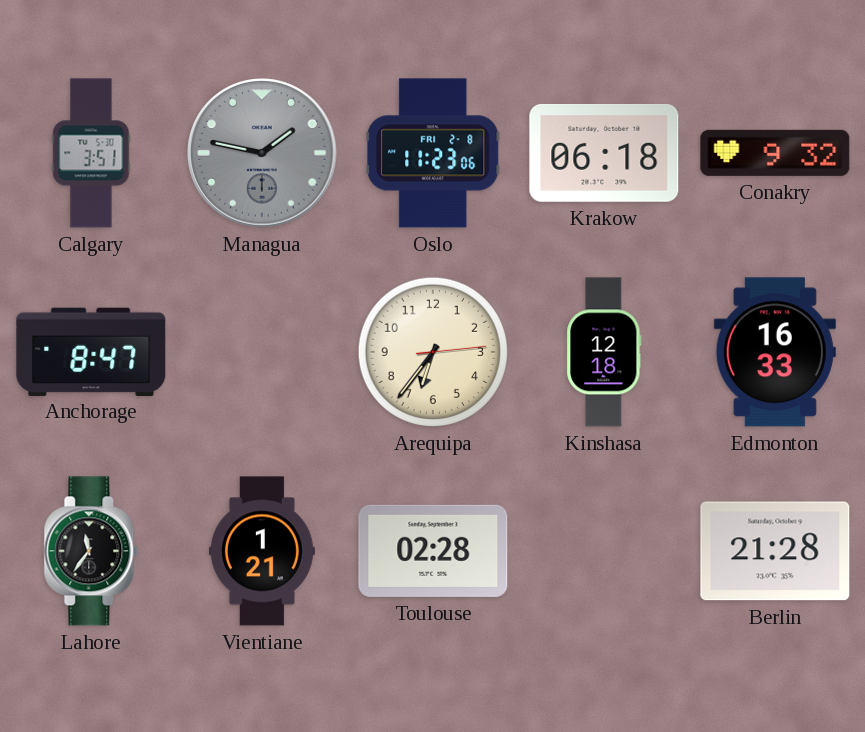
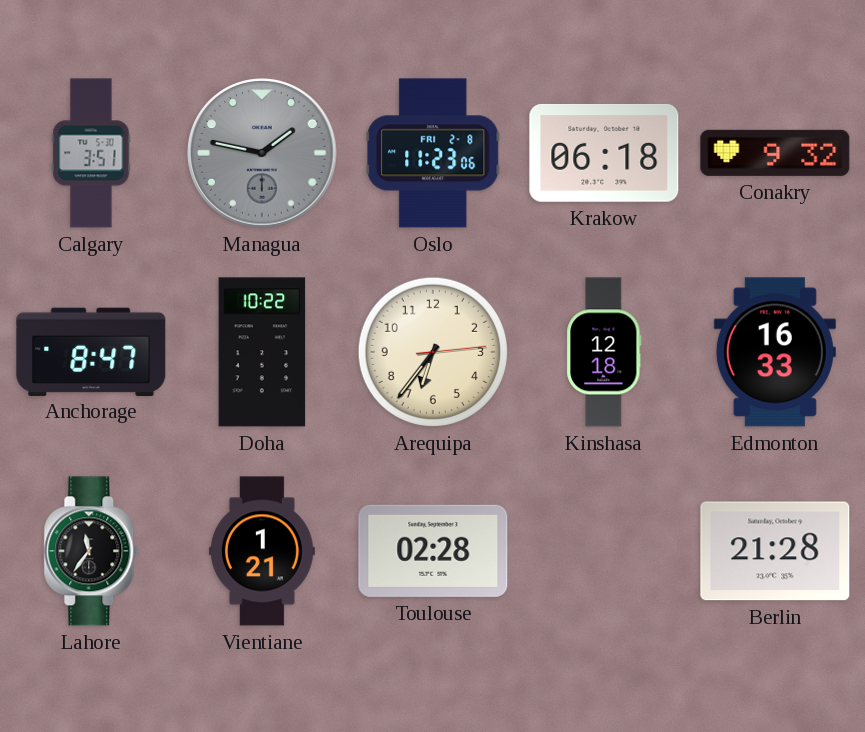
Doha: none -> 10:22
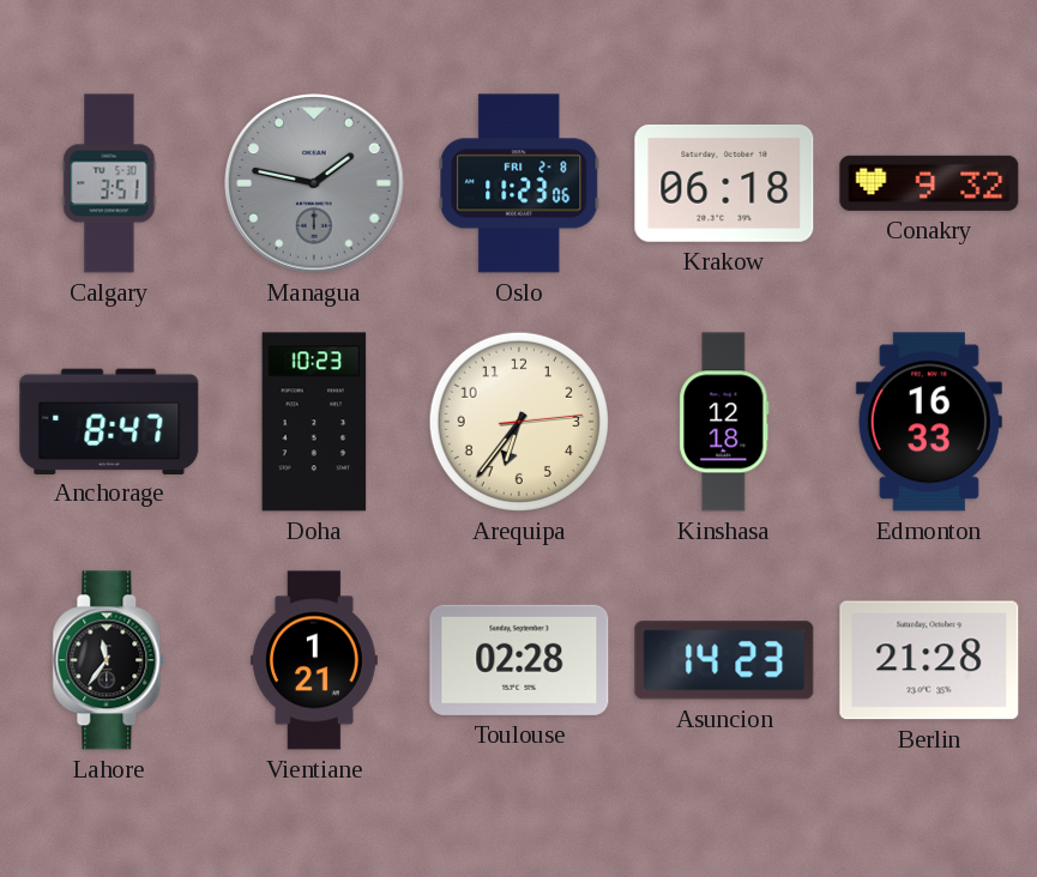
Doha: 10:22 -> 10:23
Asuncion: none -> 14:23
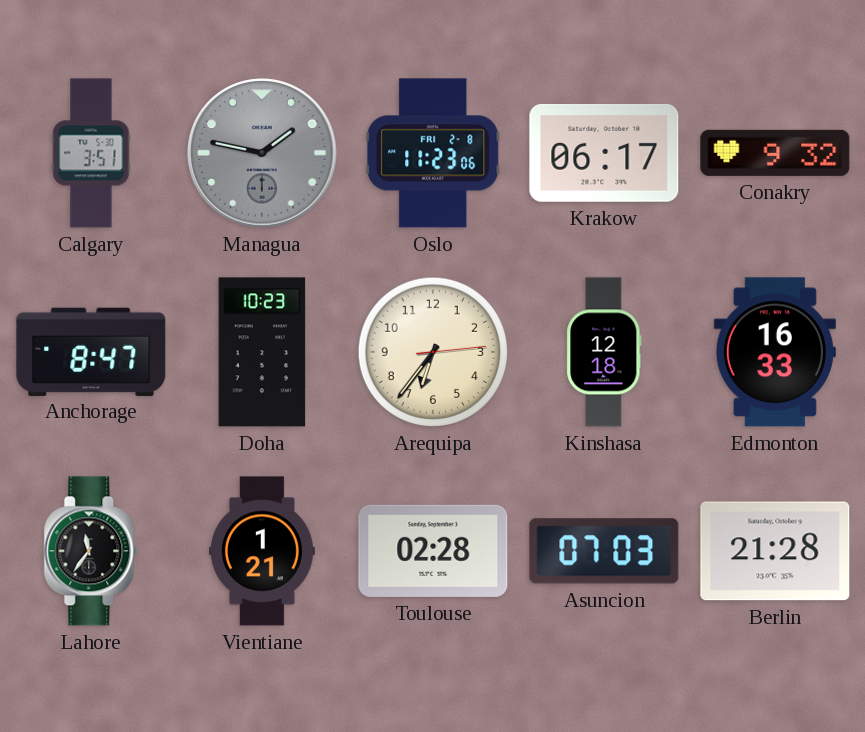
Krakow: 06:18 -> 06:17
Asuncion: 14:23 -> 07:03
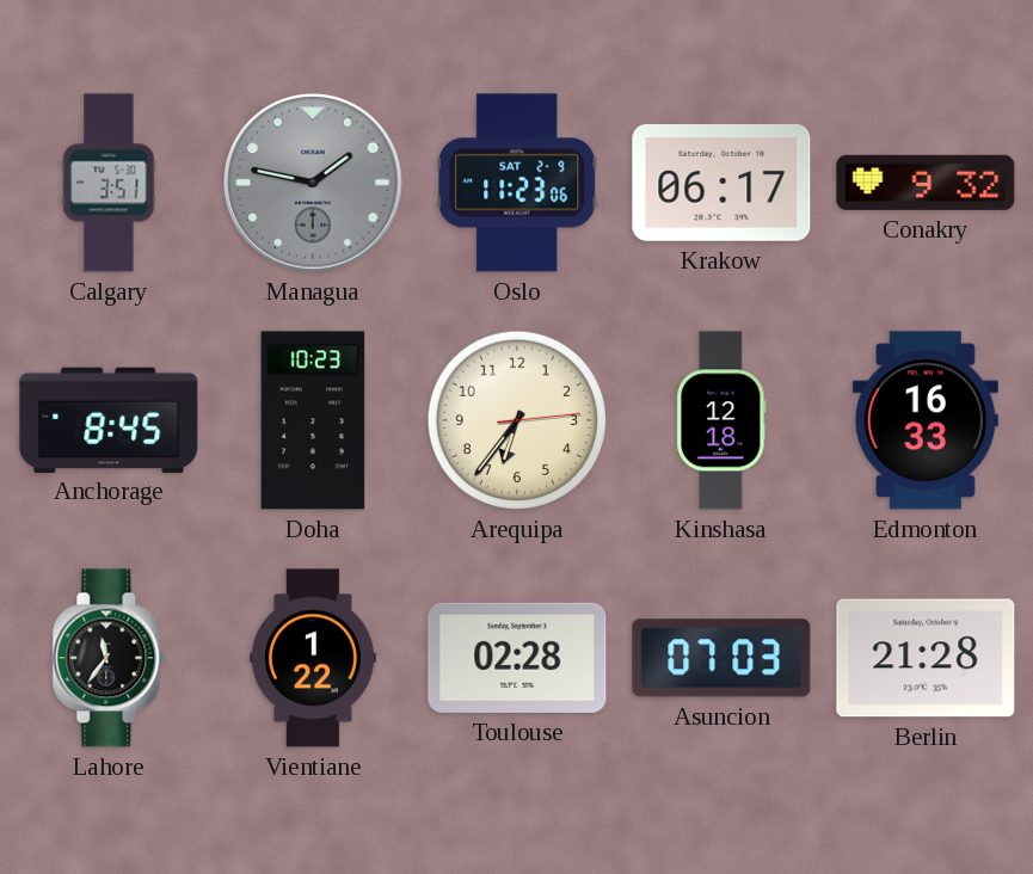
Oslo date: FRI 2-8 -> SAT 2-9
Anchorage: 8:47 -> 8:45
Vientiane: 1:21 -> 1:22
